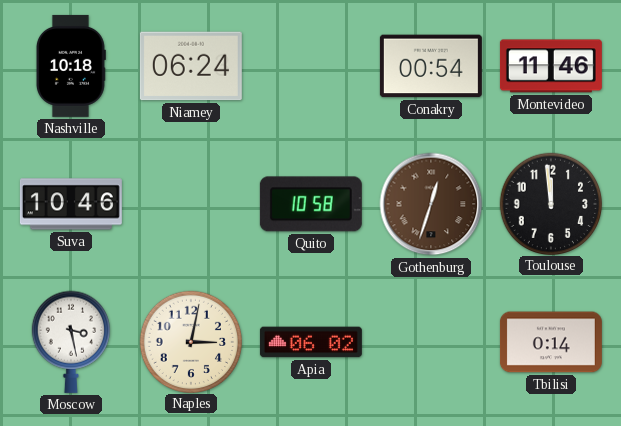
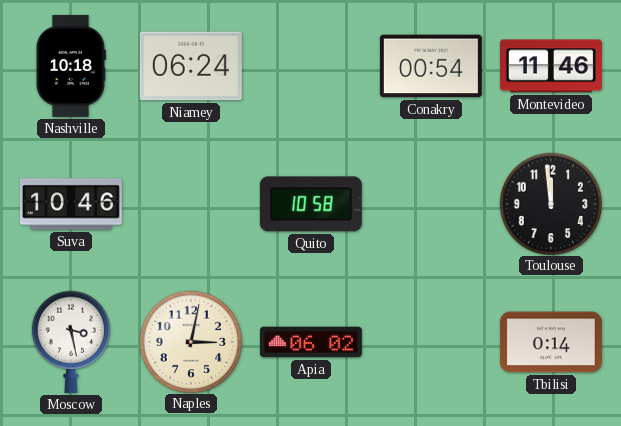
Gothenburg: 12:33 -> none
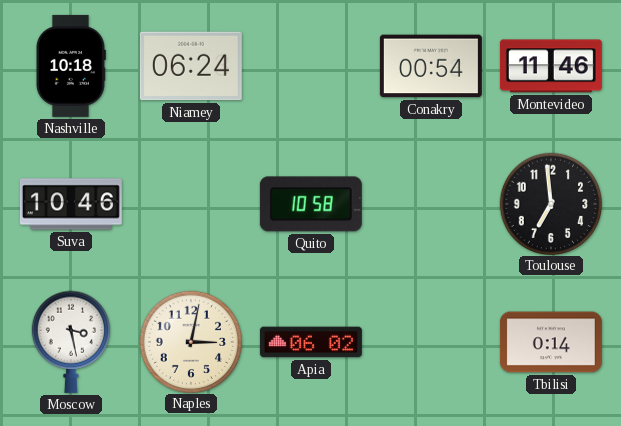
Toulouse: 11:59 -> 6:59
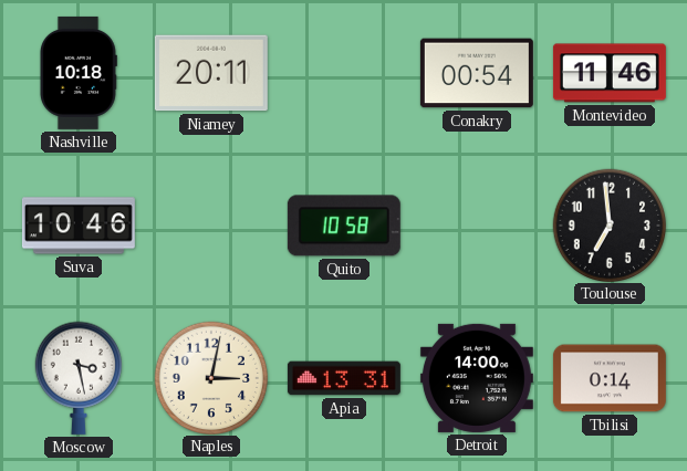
Niamey: 06:24 -> 20:11
Apia: 06:02 -> 13:31
Detroit: none -> 14:00
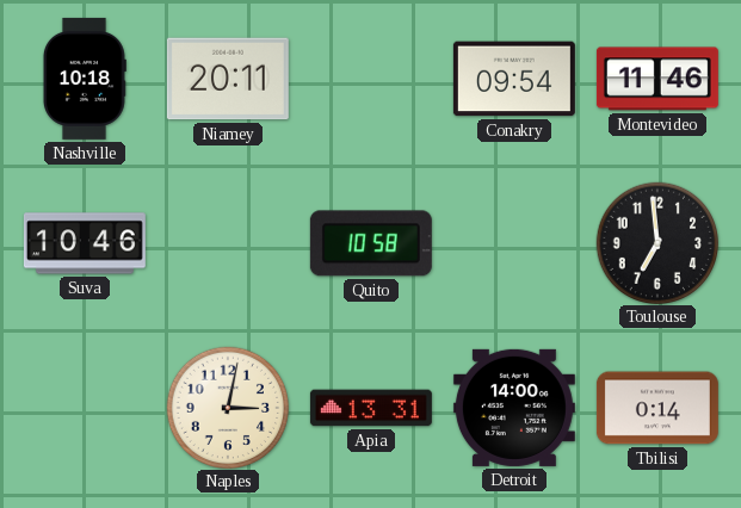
Conakry: 00:54 -> 09:54
Moscow: 3:28 -> none
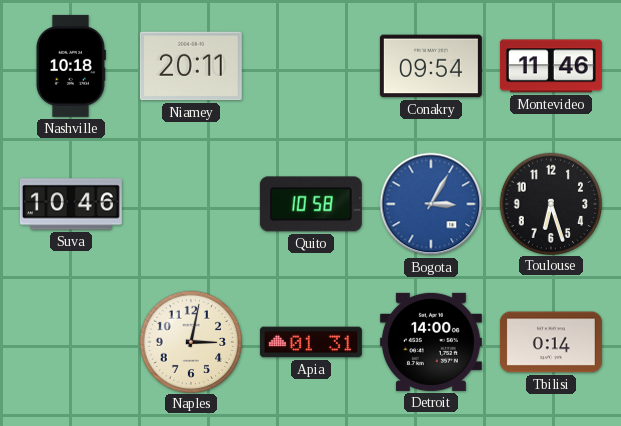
Bogota: none -> 3:05
Toulouse: 6:59 -> 6:27
Apia: 13:31 -> 01:31
